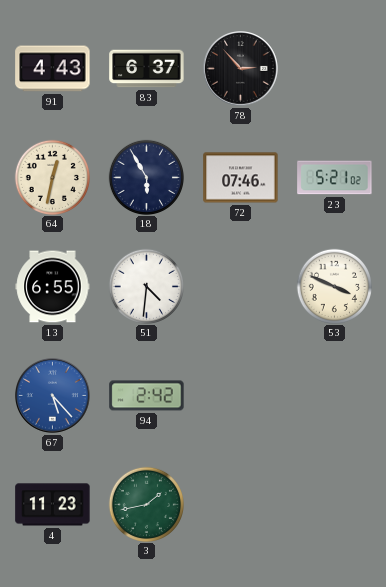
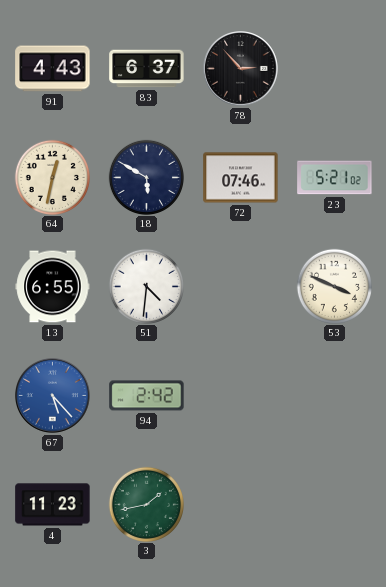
18: 5:55 -> 5:50
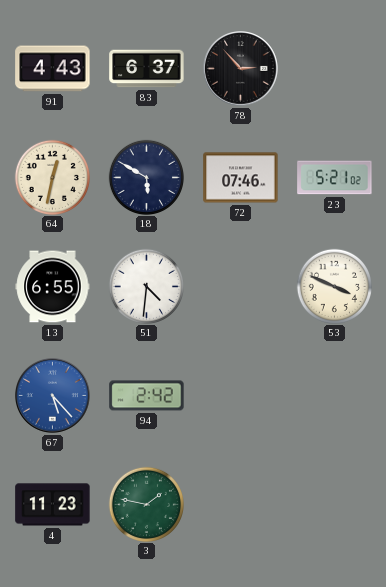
3: 1:43 -> 1:47
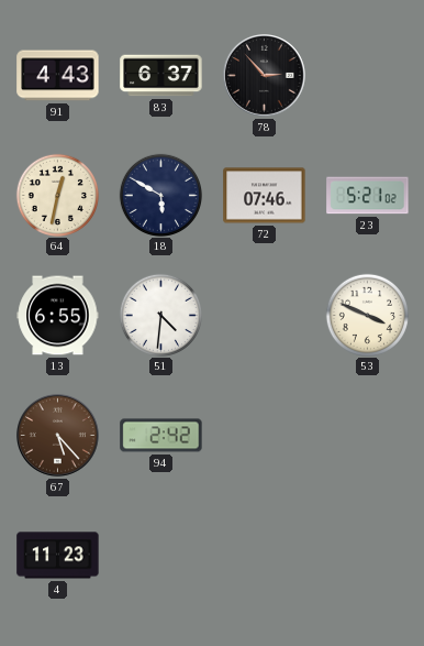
67 dial: blue -> brown
3: 1:47 -> none
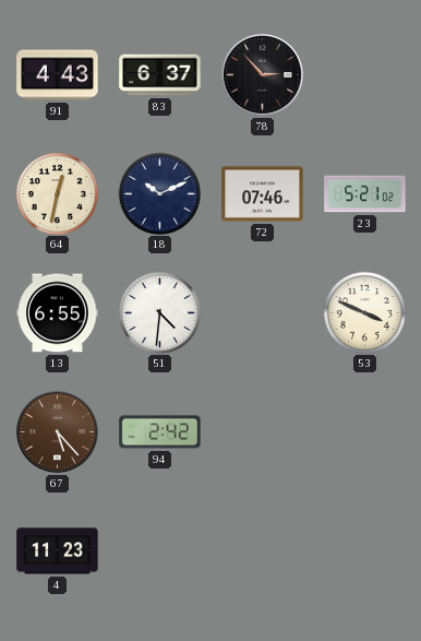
18: 5:50 -> 10:11
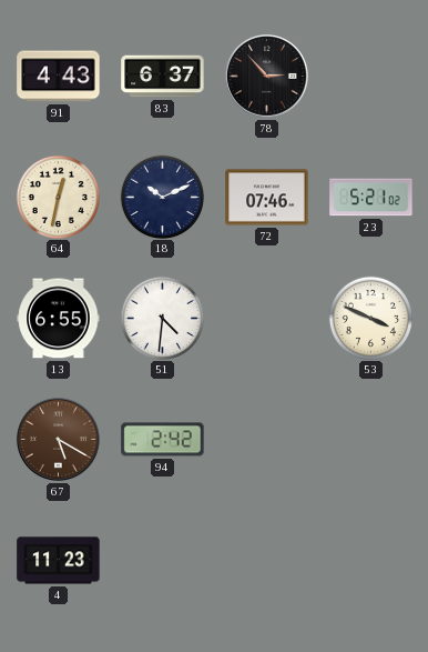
67: 5:23 -> 5:20
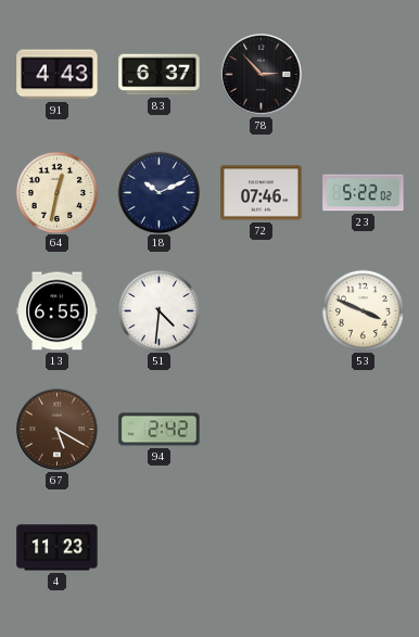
23: 5:21 -> 5:22
